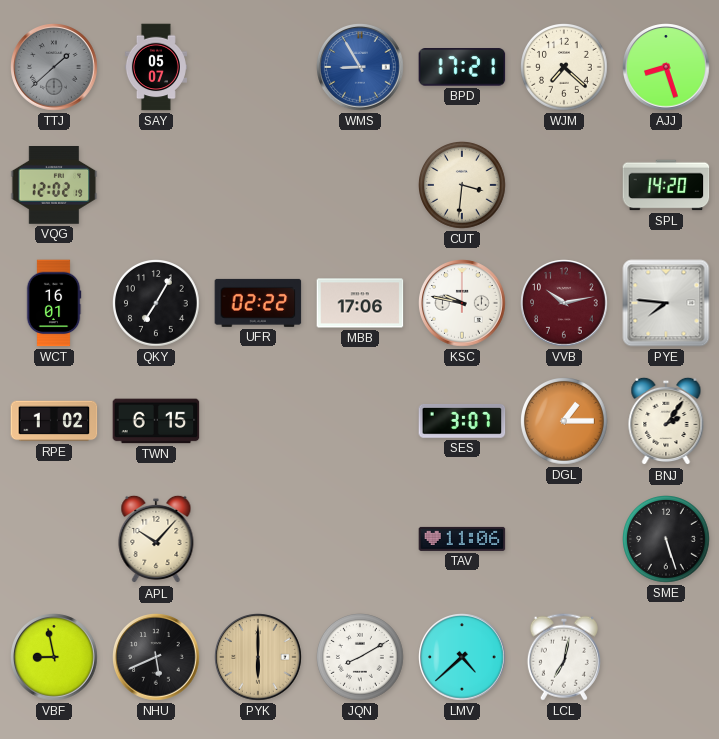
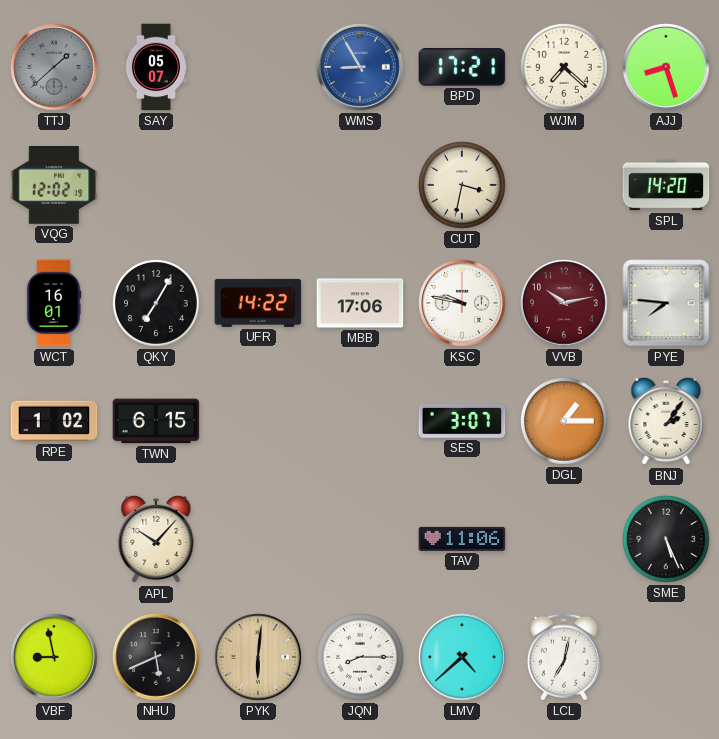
CUT: 3:31 -> 3:32
UFR: 02:22 -> 14:22
SME: 5:27 -> 5:26
PYK: 6:00 -> 6:01
JQN: 8:10 -> 8:15
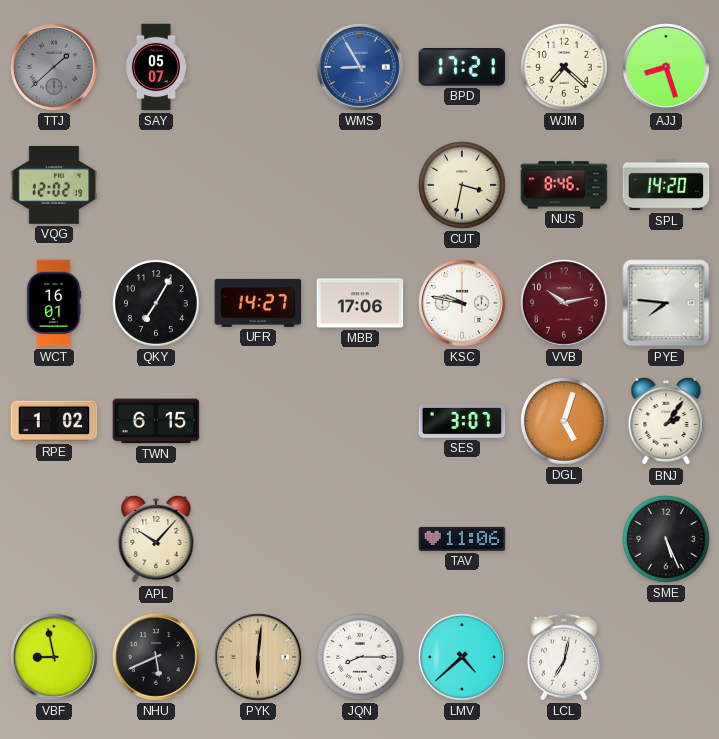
NUS: none -> 8:46
UFR: 14:22 -> 14:27
DGL: 1:15 -> 5:03
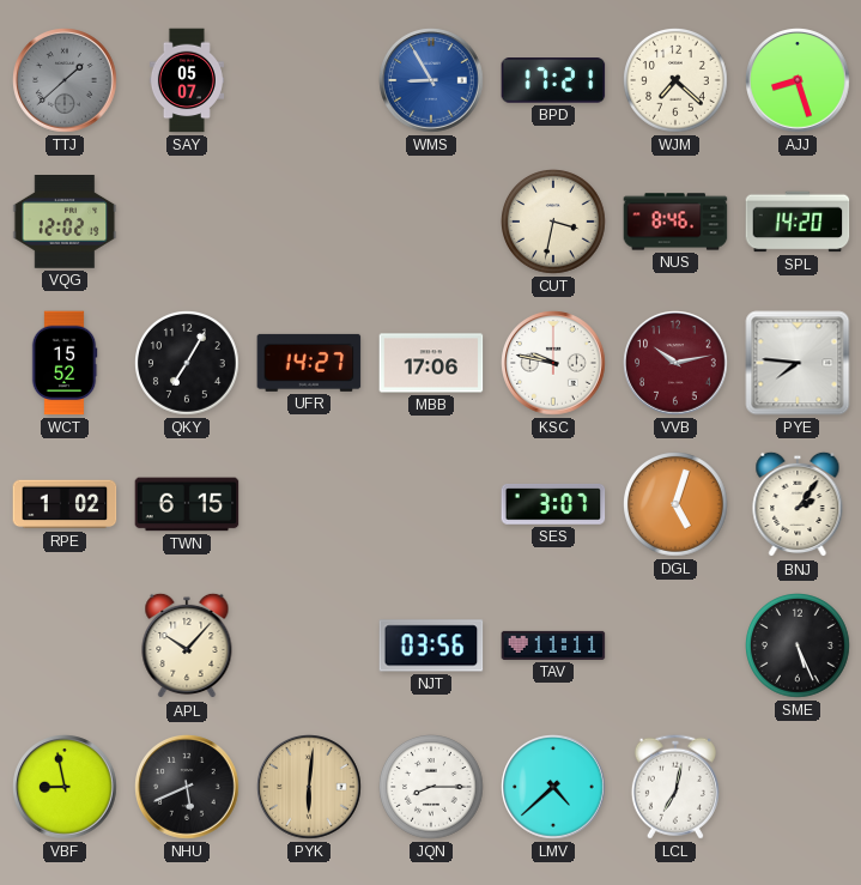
WCT: 16:01 -> 15:52
NJT: none -> 03:56
TAV: 11:06 -> 11:11
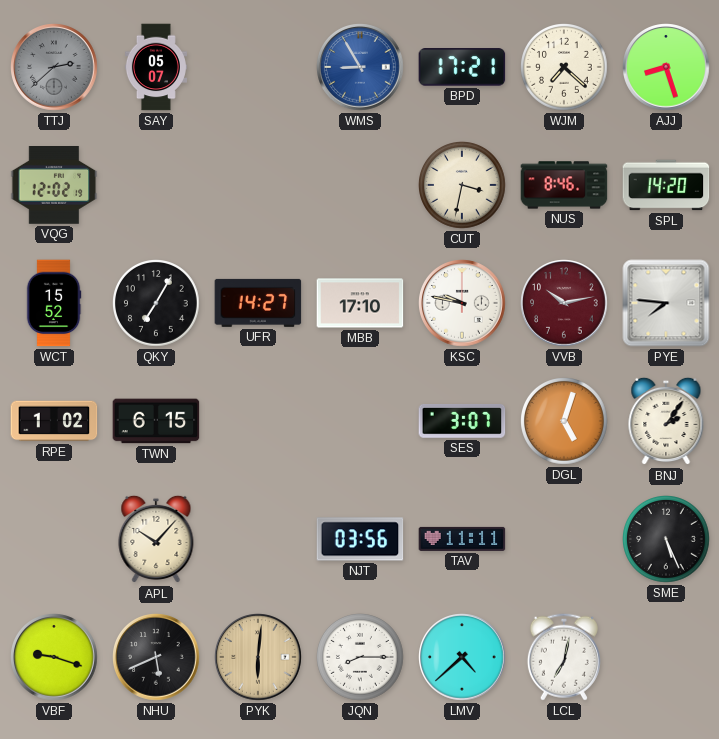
TTJ: 1:38 -> 2:38
MBB: 17:06 -> 17:10
VBF: 8:58 -> 9:18
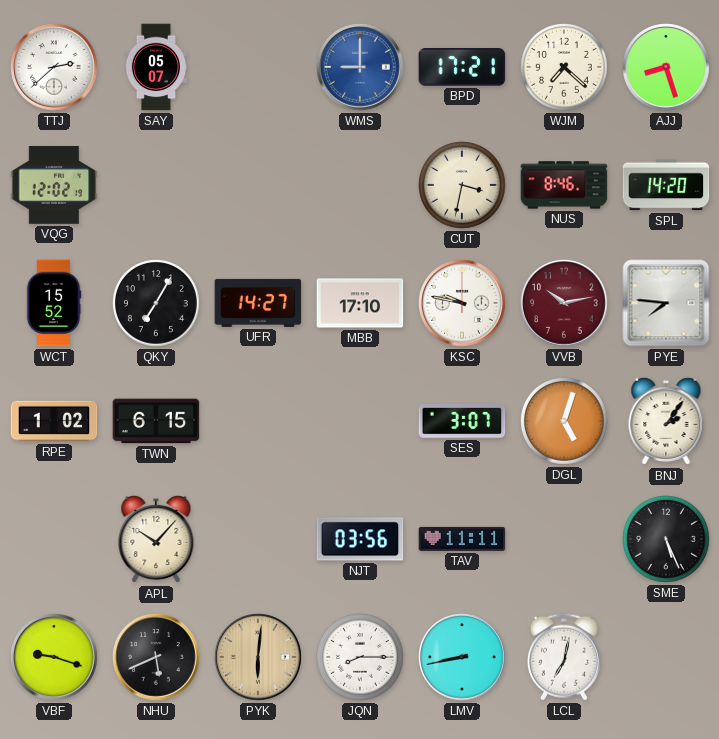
TTJ dial: grey -> white
WMS: 8:55 -> 9:00
LMV: 4:38 -> 8:43
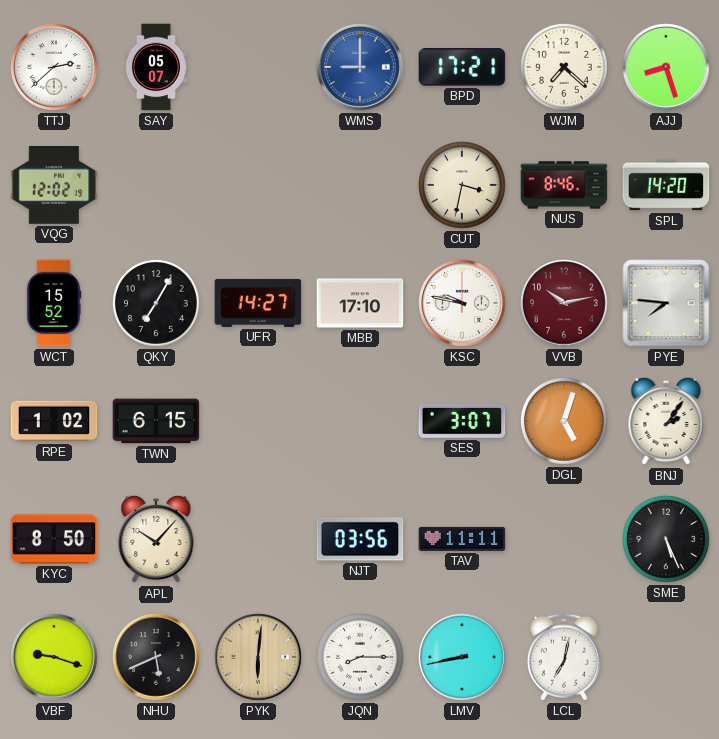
KYC: none -> 8:50
